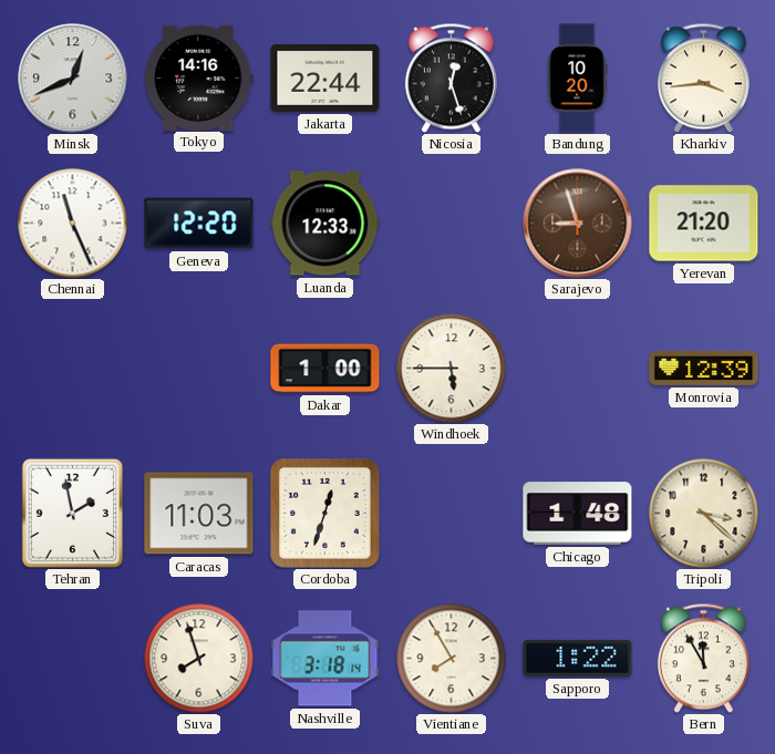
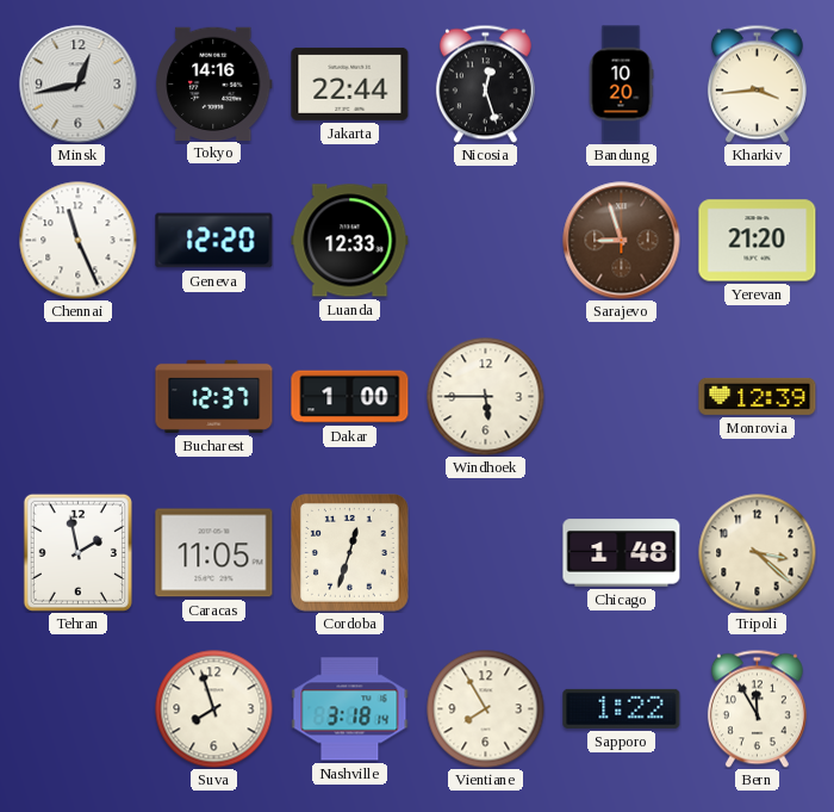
Minsk: 12:41 -> 12:43
Bucharest: none -> 12:37
Caracas: 11:03 -> 11:05
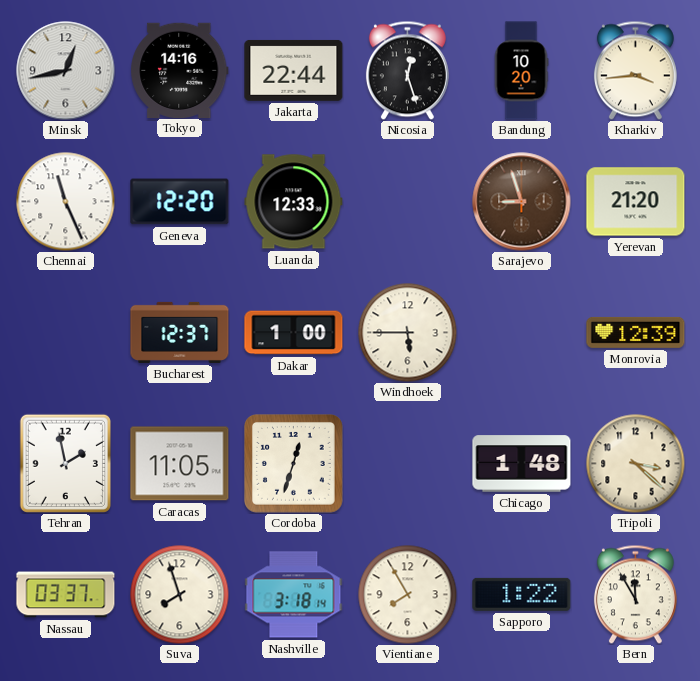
Nassau: none -> 03:37
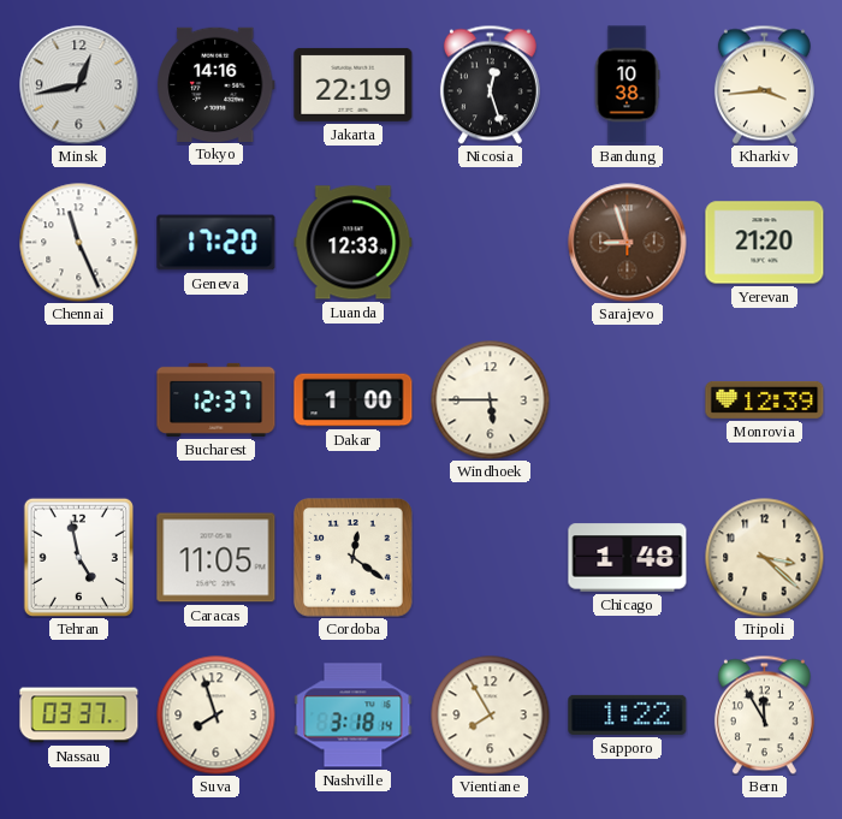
Jakarta: 22:44 -> 22:19
Bandung: 10:20 -> 10:38
Geneva: 12:20 -> 17:20
Tehran: 1:58 -> 4:58
Cordoba: 12:33 -> 12:21
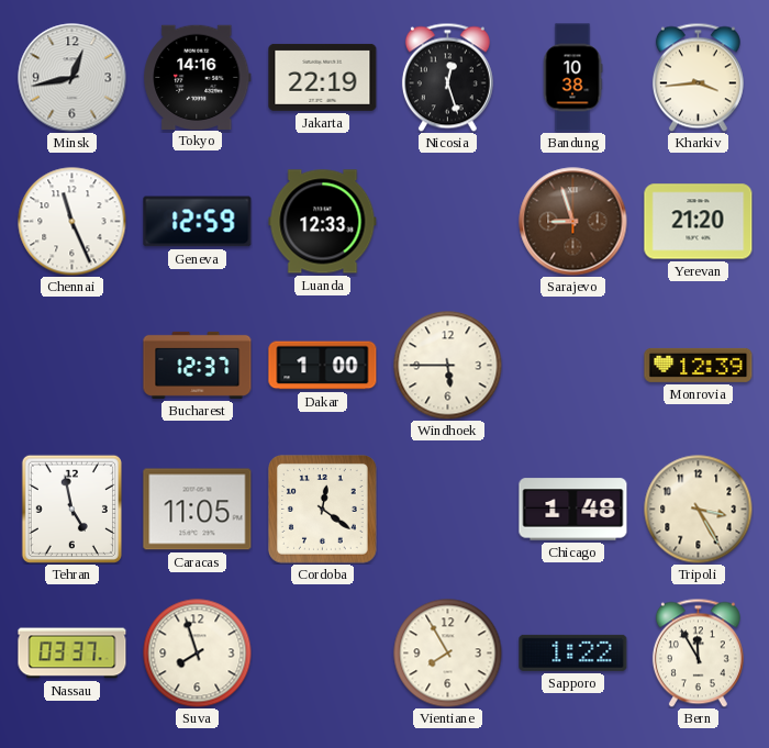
Geneva: 17:20 -> 12:59
Tripoli: 3:22 -> 3:25
Nashville: 3:18 -> none
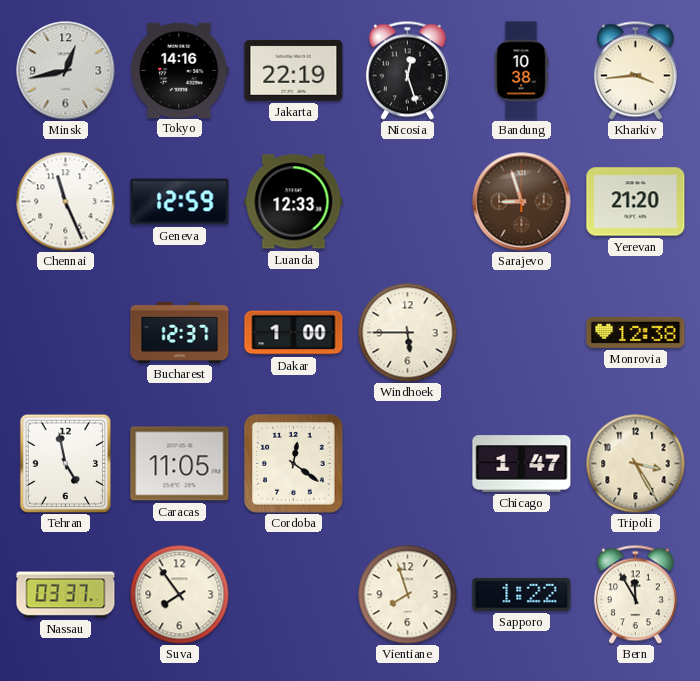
Monrovia: 12:39 -> 12:38
Chicago: 1:48 -> 1:47
Suva: 7:57 -> 7:54
Vientiane: 7:55 -> 7:57
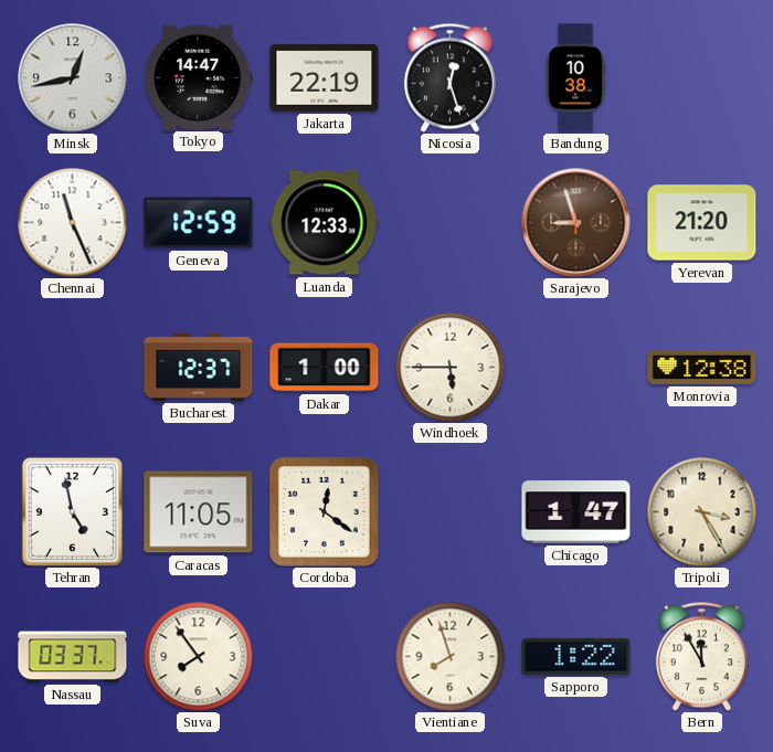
Tokyo: 14:16 -> 14:47
Kharkiv: 3:44 -> none
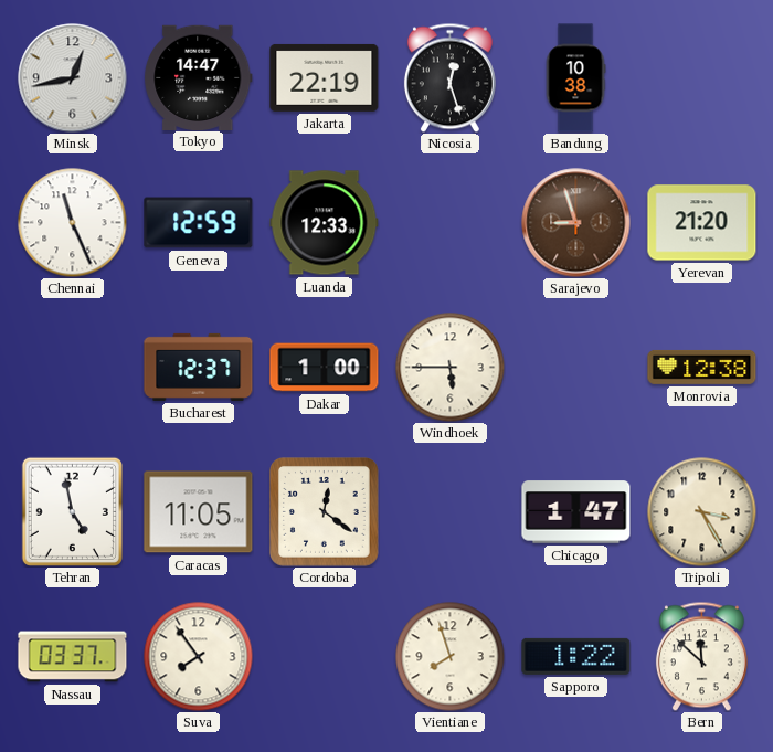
Bern: 11:55 -> 11:52
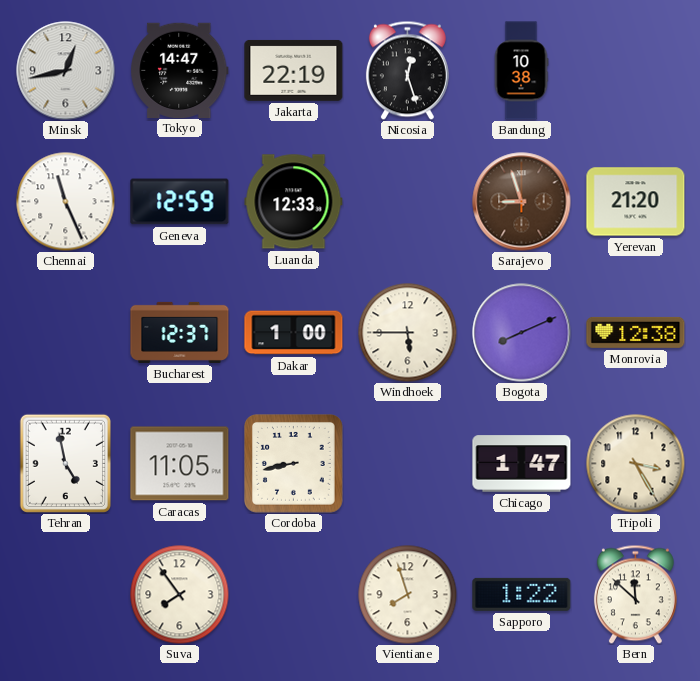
Bogota: none -> 8:11
Cordoba: 12:21 -> 8:43
Nassau: 03:37 -> none
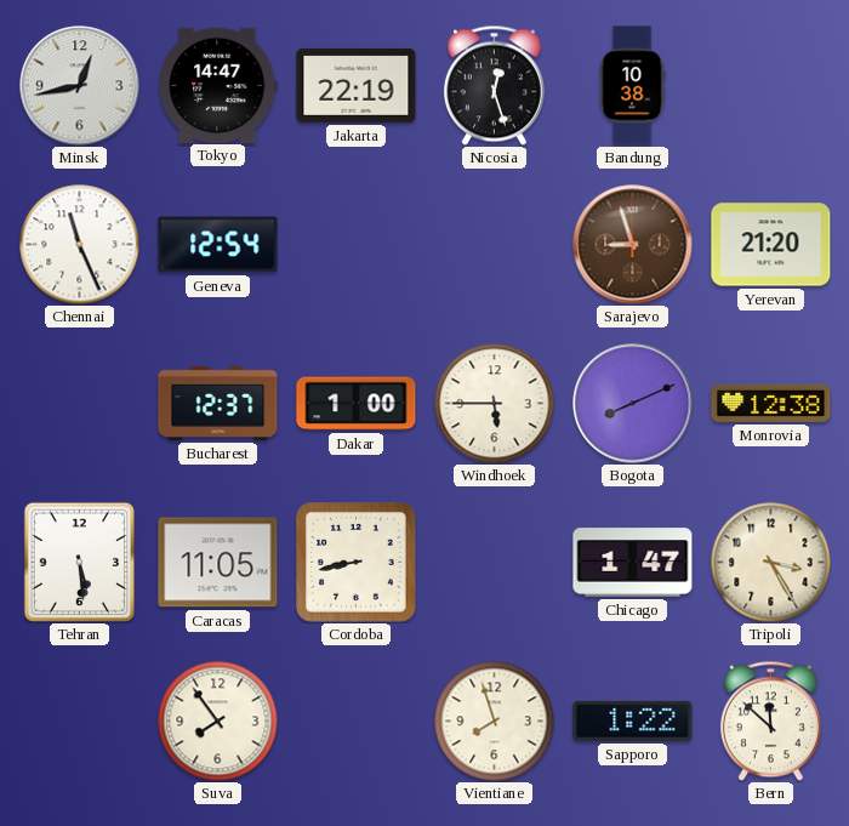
Geneva: 12:59 -> 12:54
Luanda: 12:33 -> none
Tehran: 4:58 -> 5:29
